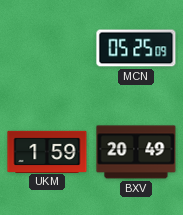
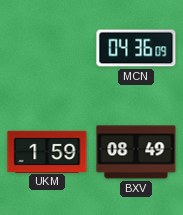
MCN: 05:25 -> 04:36
BXV: 20:49 -> 08:49
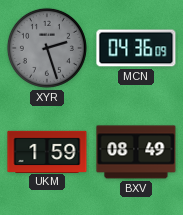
XYR: none -> 2:27
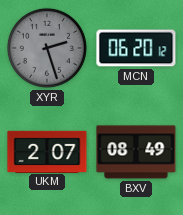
MCN: 04:36 -> 06:20
UKM: 1:59 -> 2:07
